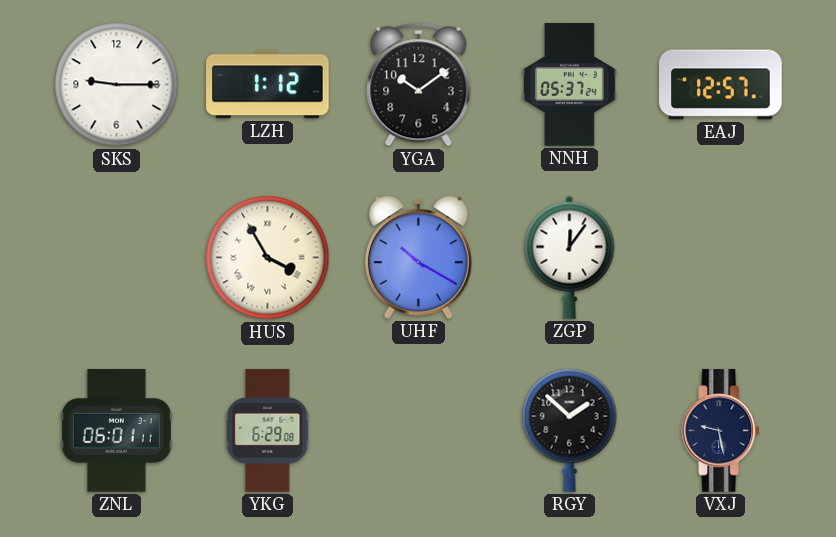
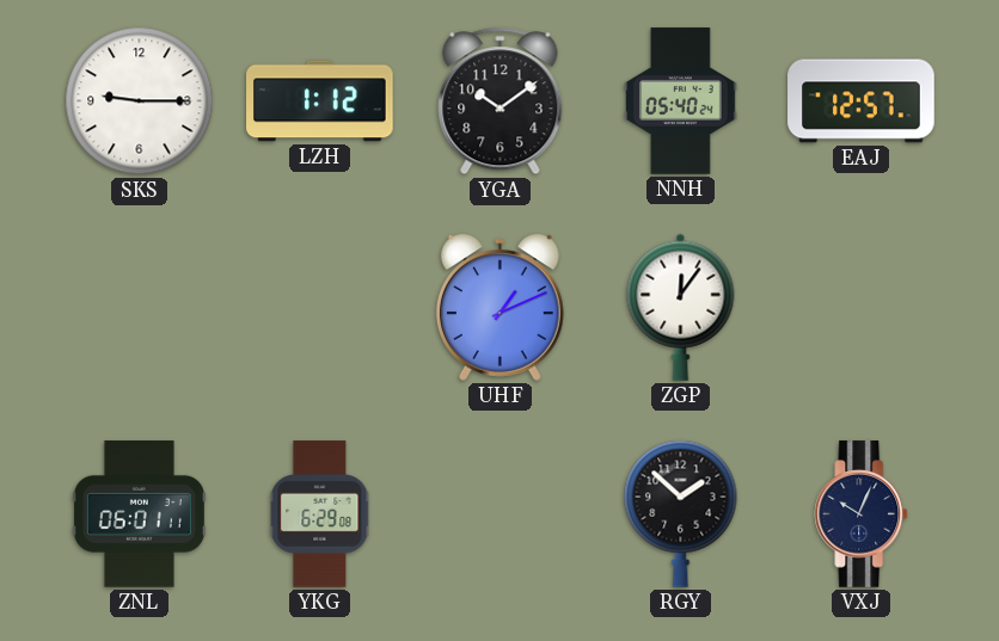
NNH: 05:37 -> 05:40
HUS: 3:55 -> none
UHF: 10:20 -> 1:11
VXJ: 9:28 -> 10:04
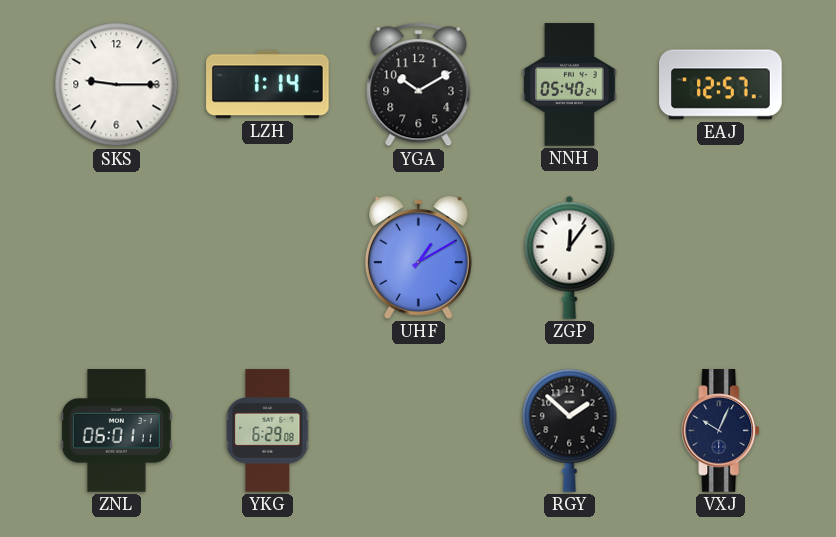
LZH: 1:12 -> 1:14
YGA: 10:09 -> 10:10
UHF: 1:11 -> 1:10
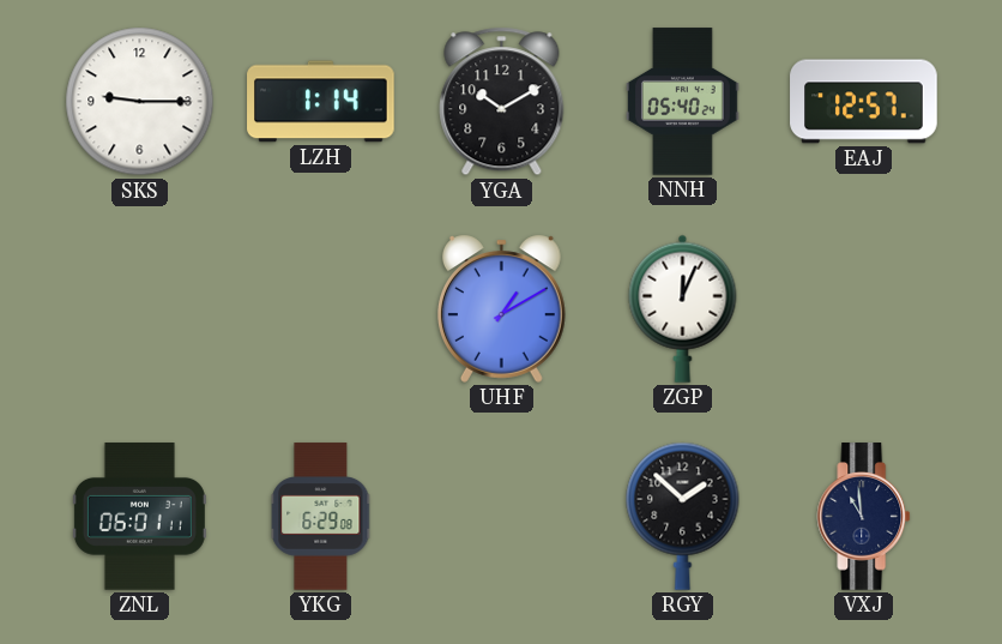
ZGP: 12:06 -> 12:04
VXJ: 10:04 -> 10:59
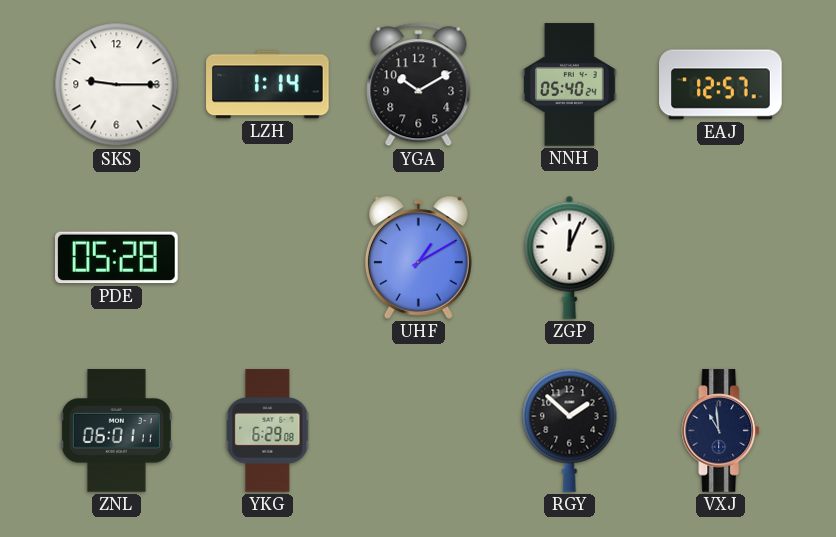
PDE: none -> 05:28
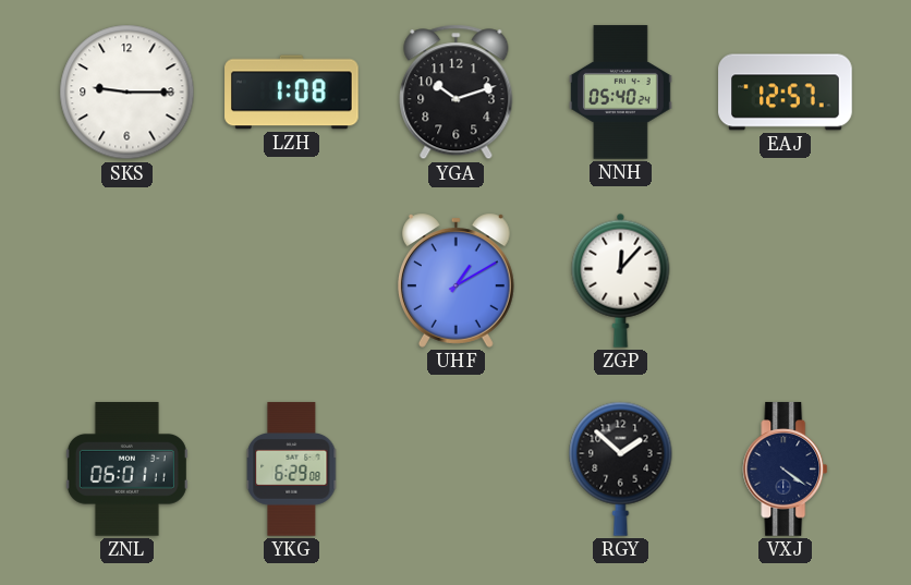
LZH: 1:14 -> 1:08
YGA: 10:10 -> 10:12
PDE: 05:28 -> none
ZGP: 12:04 -> 12:07
VXJ: 10:59 -> 4:21
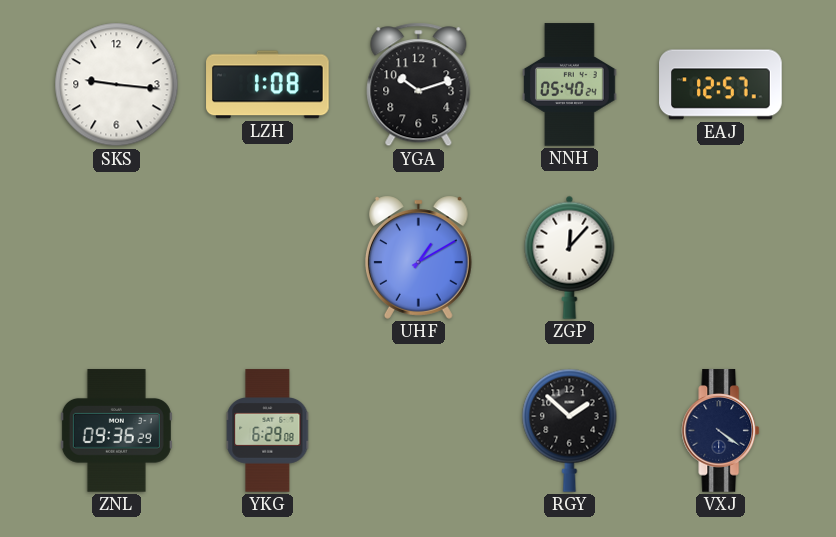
SKS: 9:15 -> 9:16
ZNL: 06:01 -> 09:36
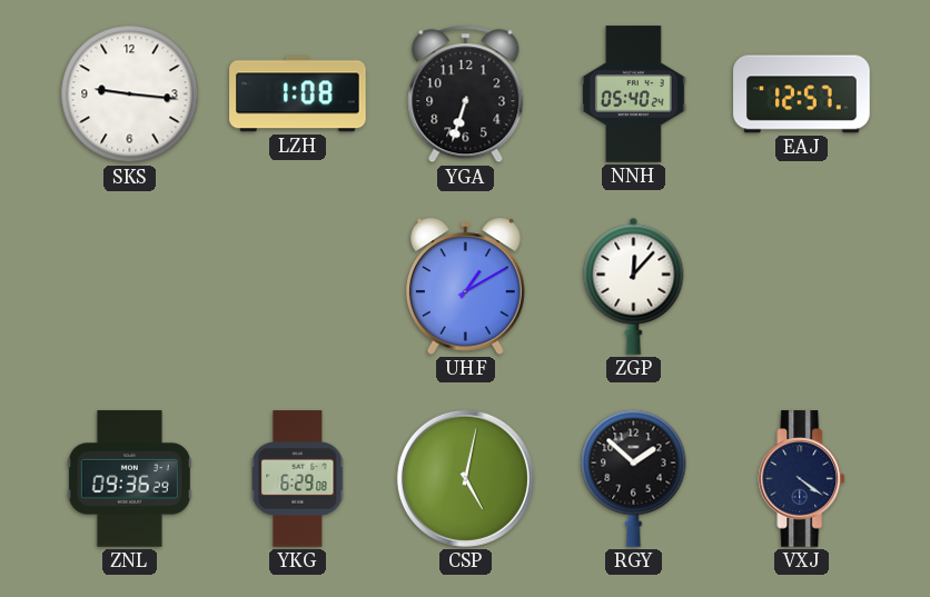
YGA: 10:12 -> 6:33
CSP: none -> 5:02
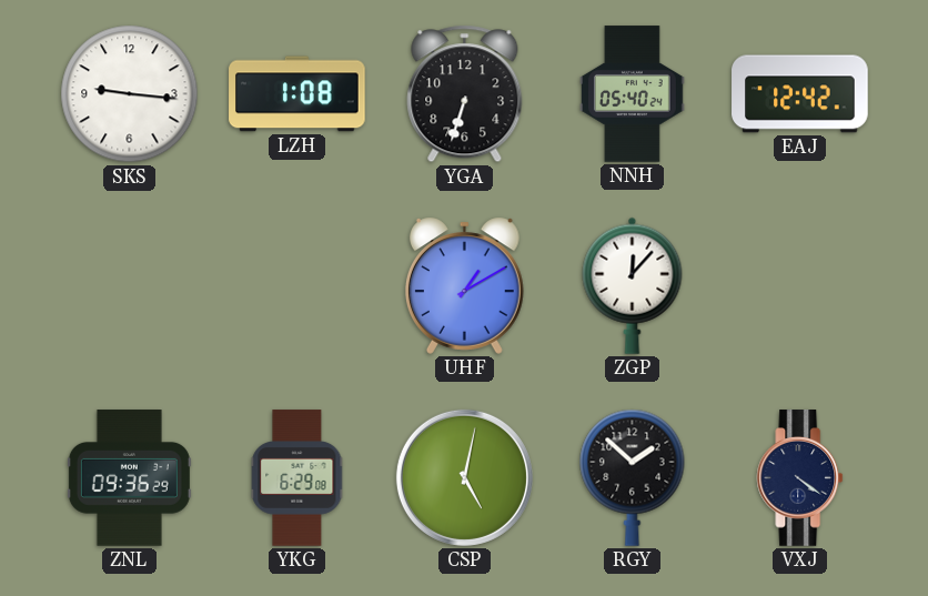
EAJ: 12:57 -> 12:42
